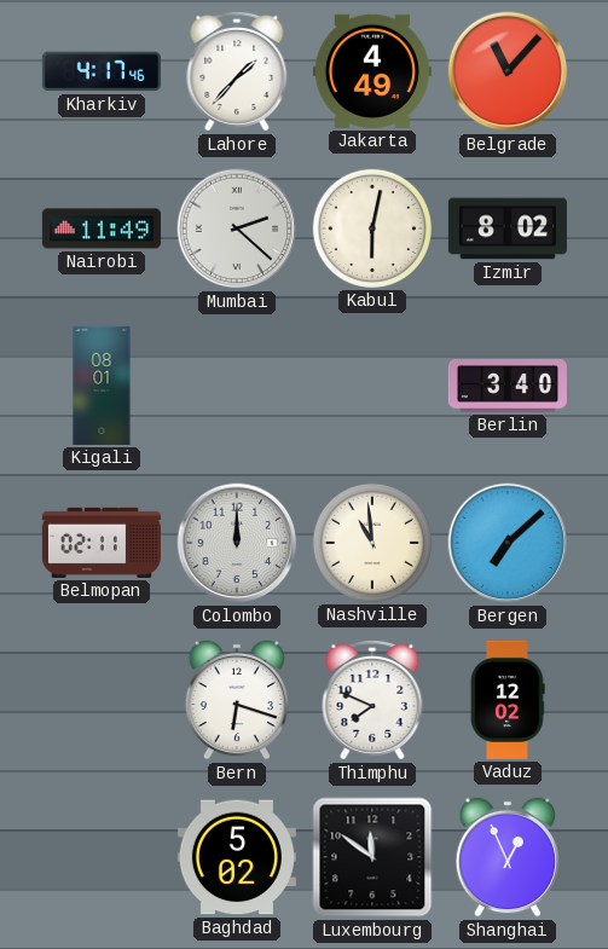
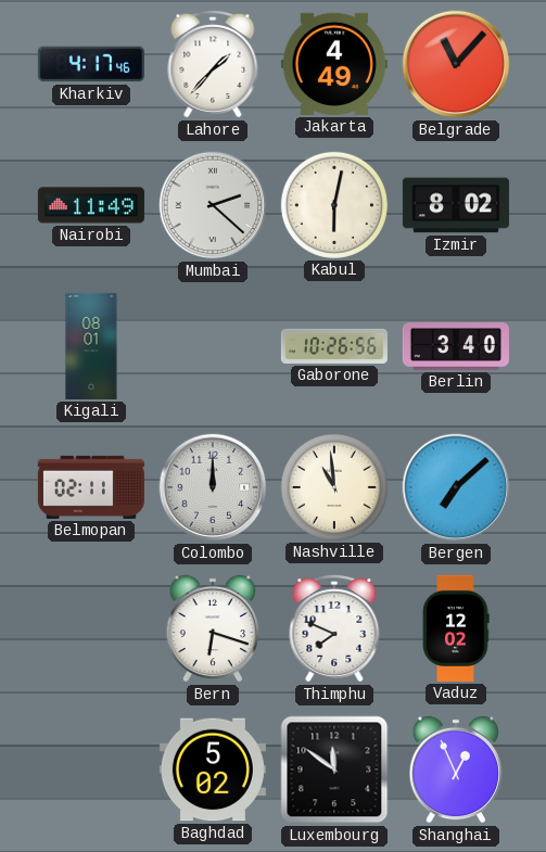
Gaborone: none -> 10:26
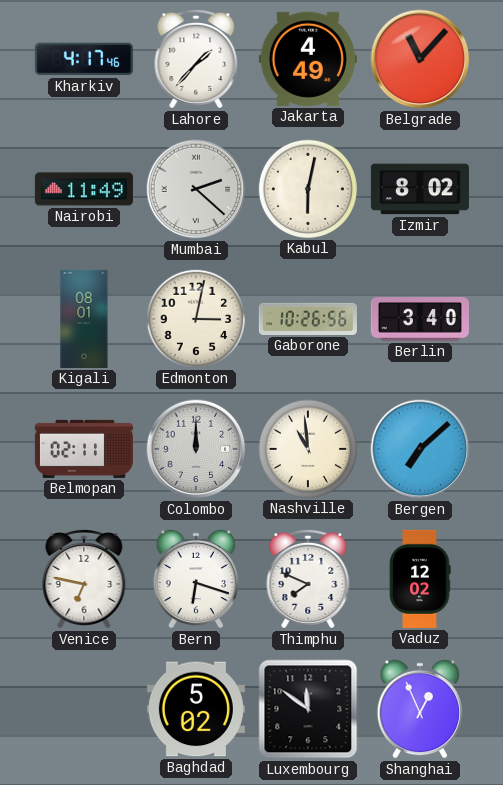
Edmonton: none -> 3:02
Venice: none -> 6:47
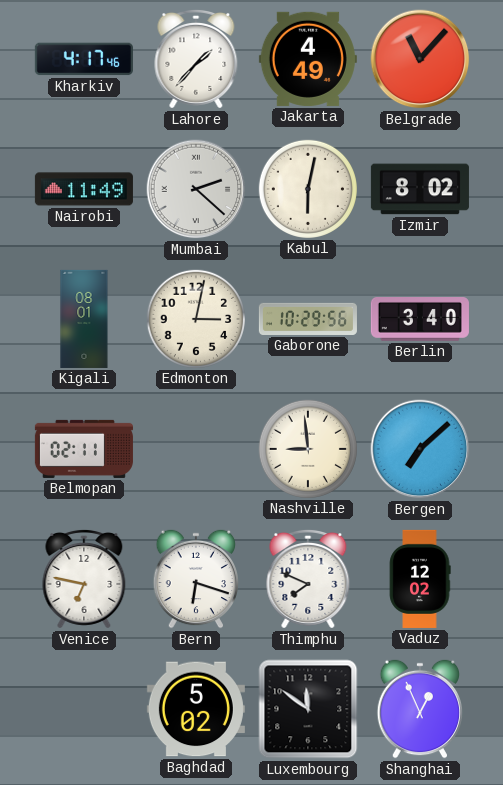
Gaborone: 10:26 -> 10:29
Colombo: 12:00 -> none
Nashville: 10:59 -> 8:59
